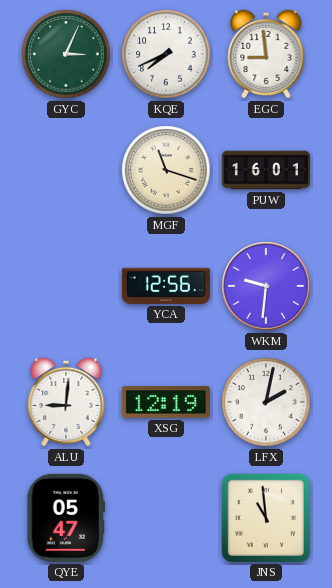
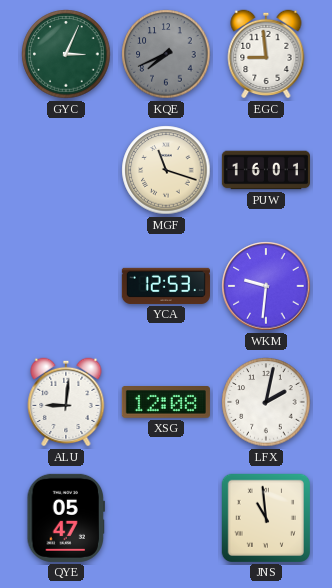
KQE dial: white -> grey
YCA: 12:56 -> 12:53
XSG: 12:19 -> 12:08
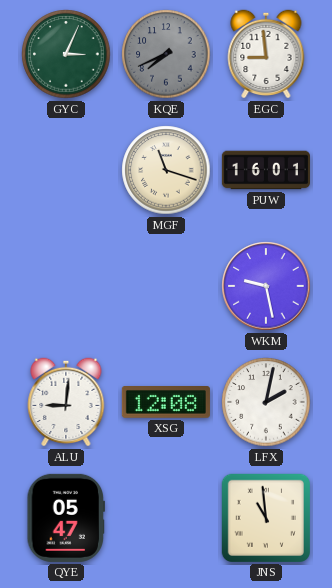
YCA: 12:53 -> none
WKM: 9:31 -> 9:28
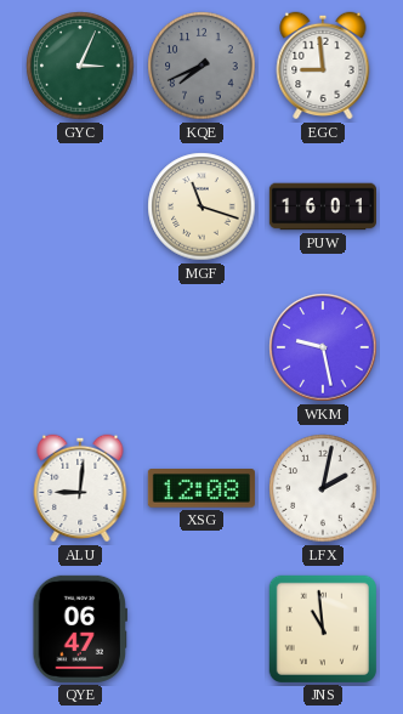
QYE: 05:47 -> 06:47
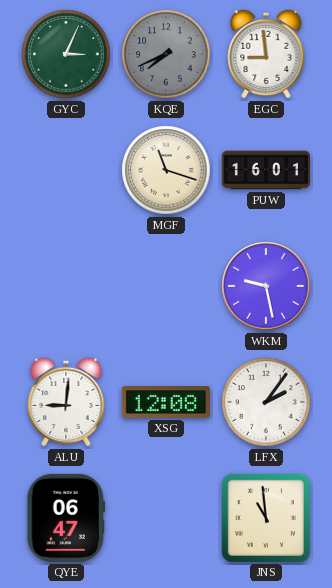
LFX: 2:02 -> 2:06
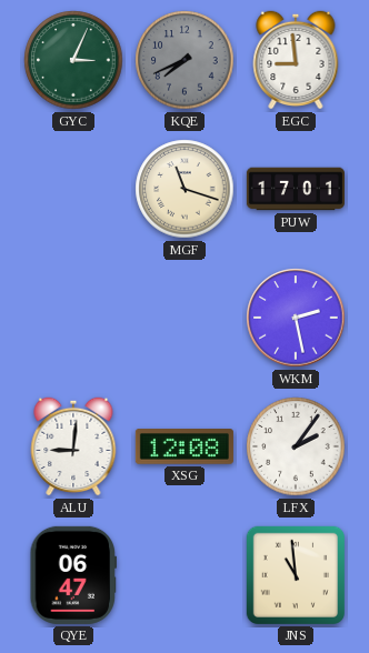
PUW: 16:01 -> 17:01
WKM: 9:28 -> 2:28
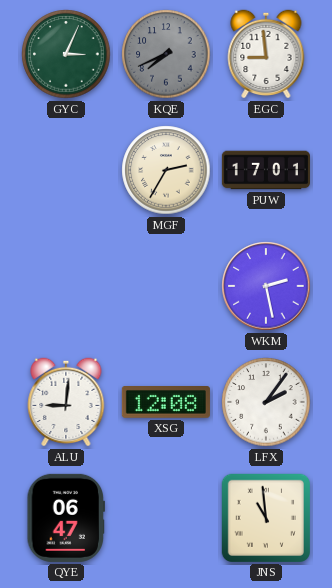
MGF: 11:18 -> 2:35
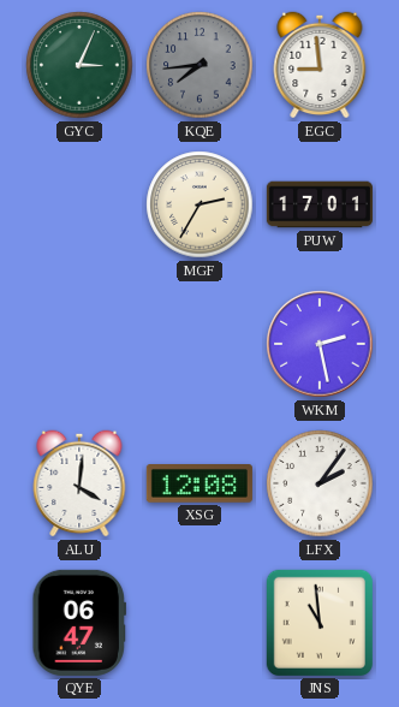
KQE: 7:41 -> 7:44
ALU: 9:01 -> 4:01
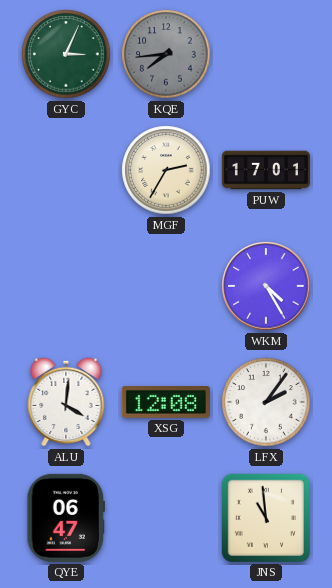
EGC: 8:59 -> none
WKM: 2:28 -> 4:25
